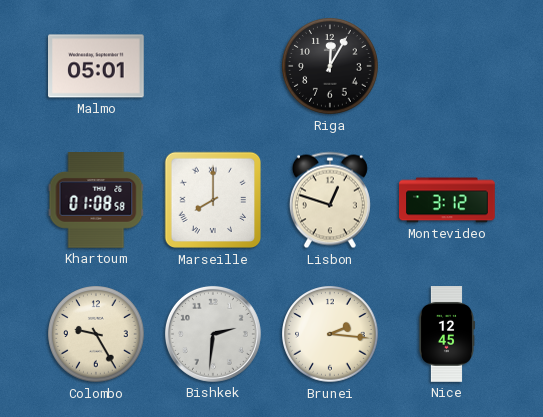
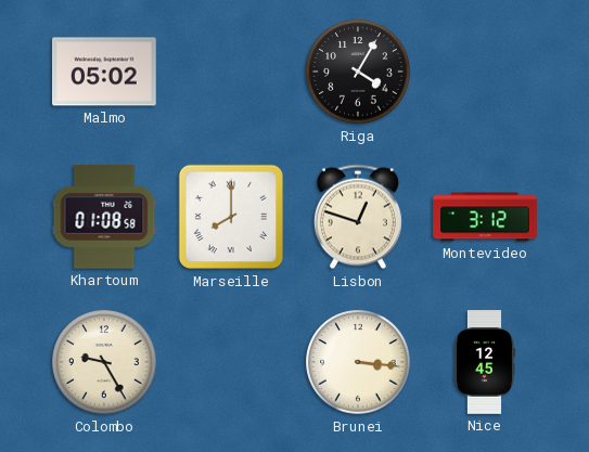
Malmo: 05:01 -> 05:02
Riga: 12:05 -> 4:05
Bishkek: 2:31 -> none
Brunei: 2:16 -> 3:16
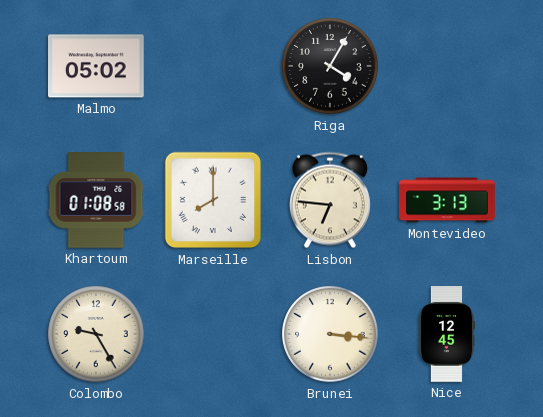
Lisbon: 12:48 -> 6:46
Montevideo: 3:12 -> 3:13
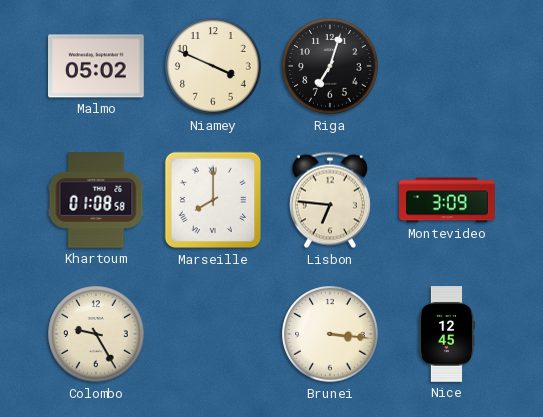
Niamey: none -> 3:49
Riga: 4:05 -> 7:03
Montevideo: 3:13 -> 3:09
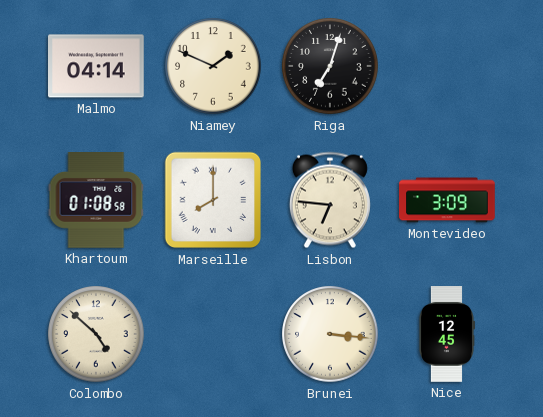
Malmo: 05:02 -> 04:14
Niamey: 3:49 -> 1:49
Colombo: 9:25 -> 4:52
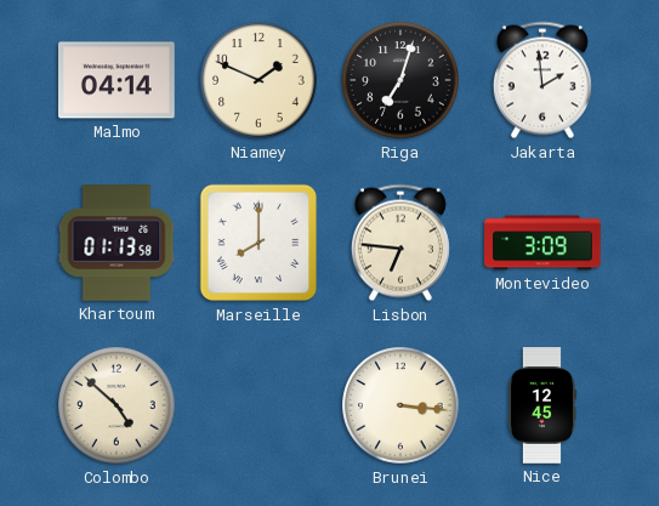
Jakarta: none -> 1:59
Khartoum: 01:08 -> 01:13
